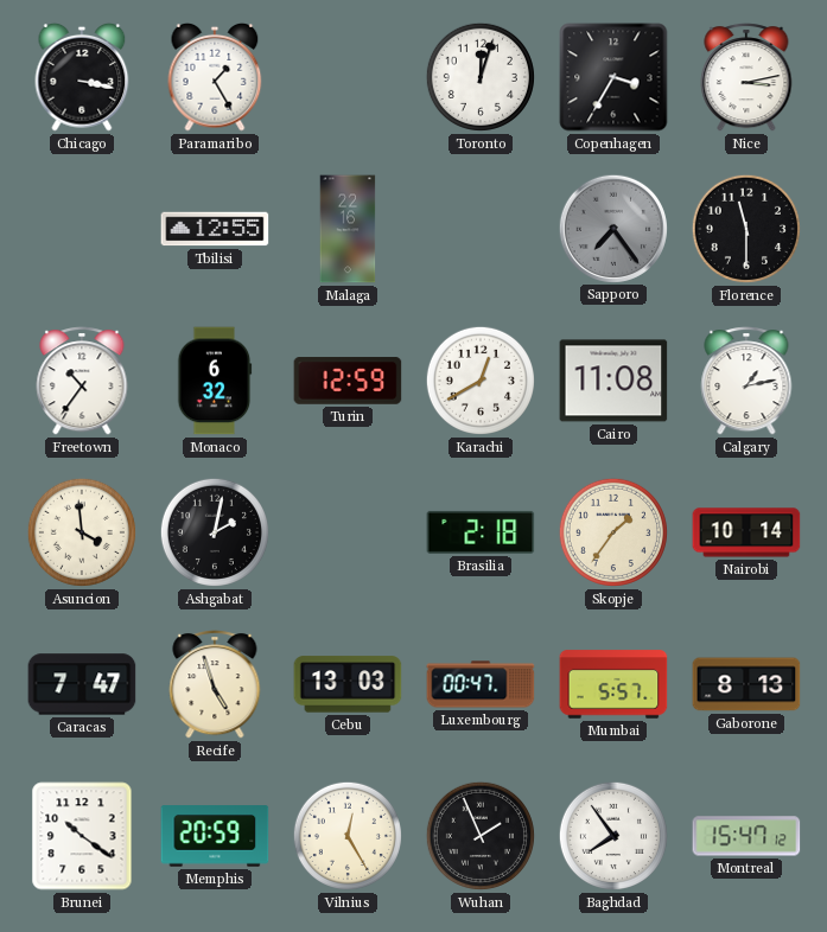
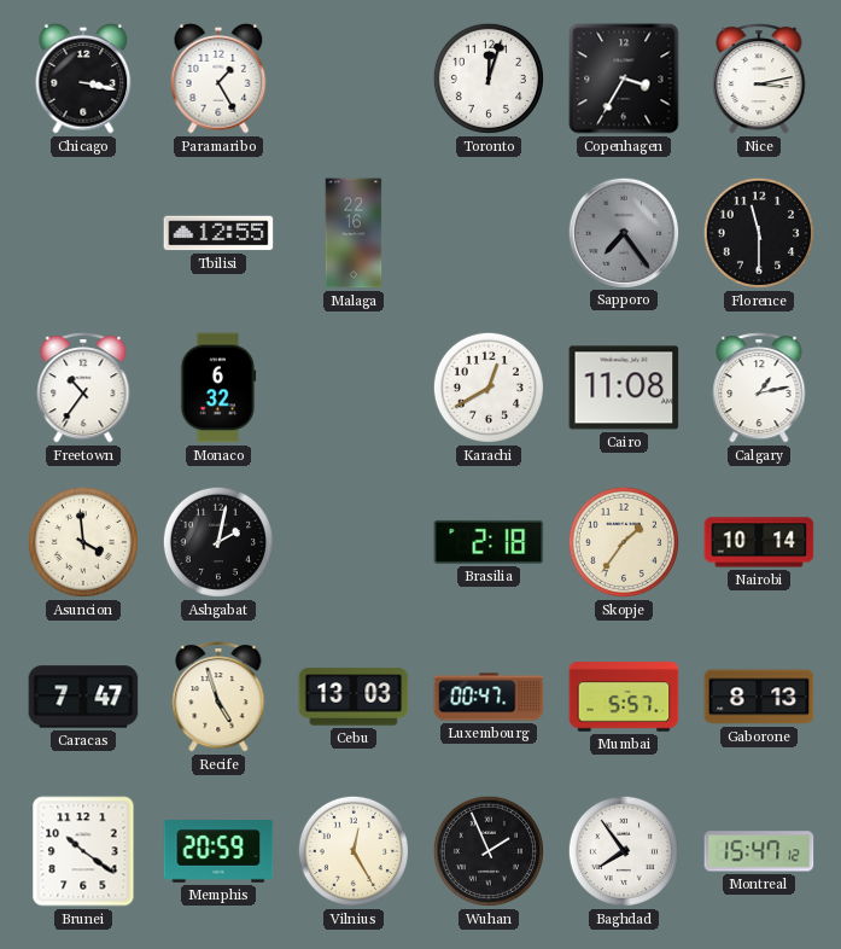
Turin: 12:59 -> none
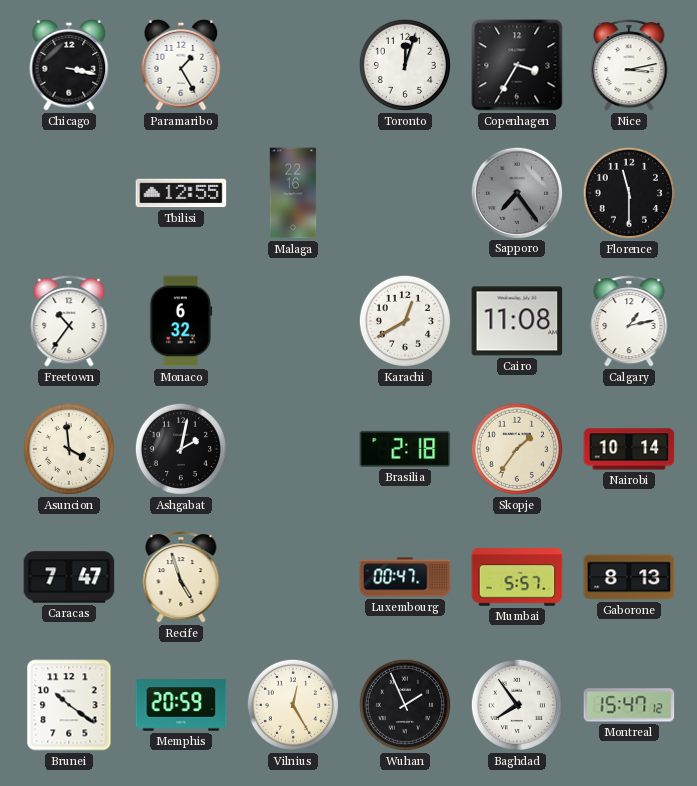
Cebu: 13:03 -> none
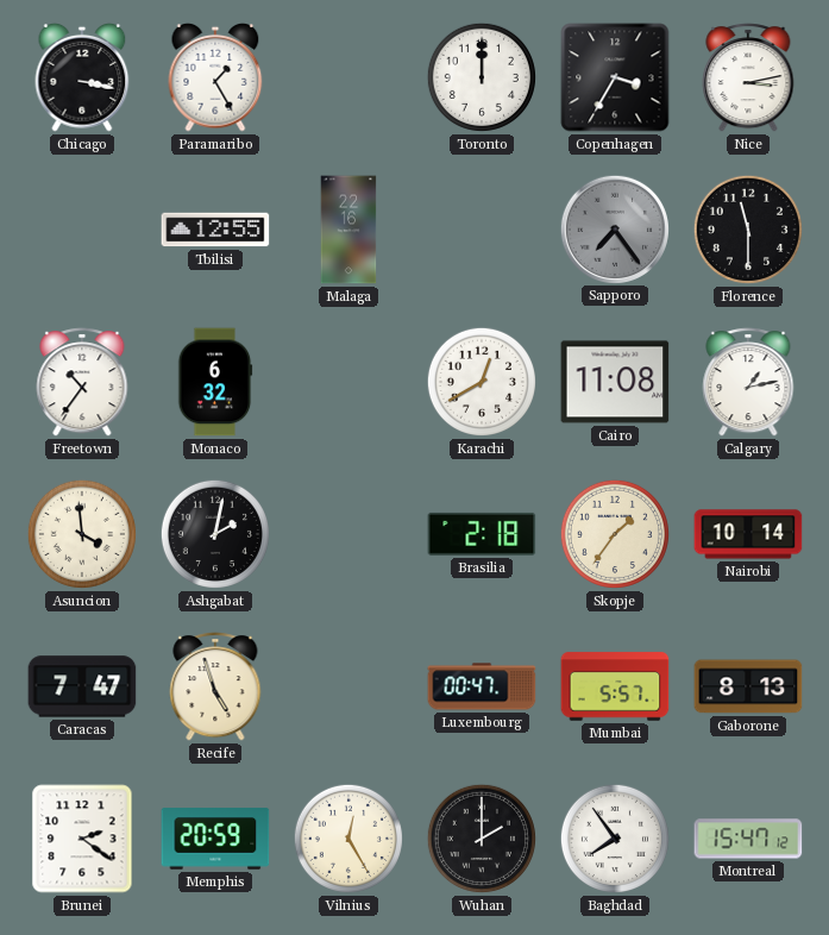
Toronto: 12:03 -> 12:00
Brunei: 10:21 -> 2:21
Wuhan: 1:56 -> 2:00
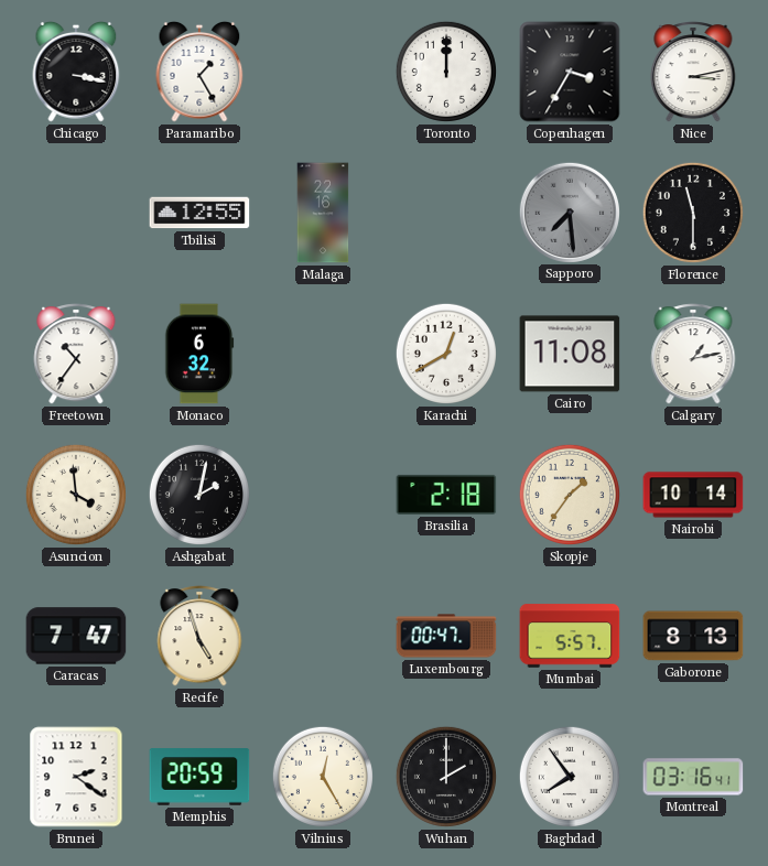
Sapporo: 7:24 -> 7:29
Montreal: 15:47 -> 03:16
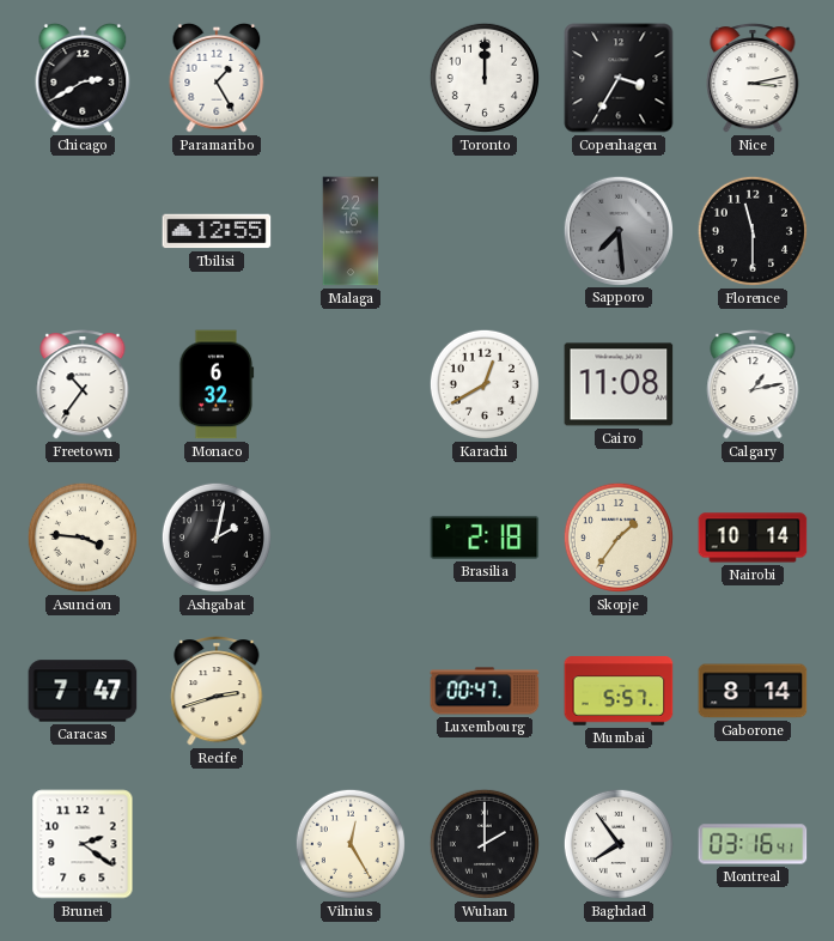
Chicago: 3:17 -> 2:40
Asuncion: 3:59 -> 3:46
Recife: 4:57 -> 2:42
Gaborone: 8:13 -> 8:14
Memphis: 20:59 -> none
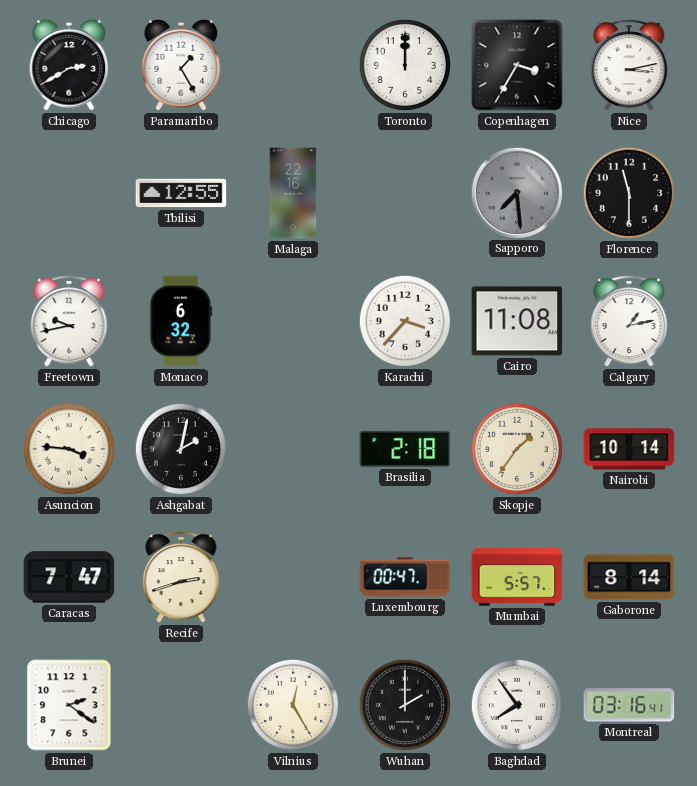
Freetown: 10:36 -> 9:43
Karachi: 12:40 -> 3:37
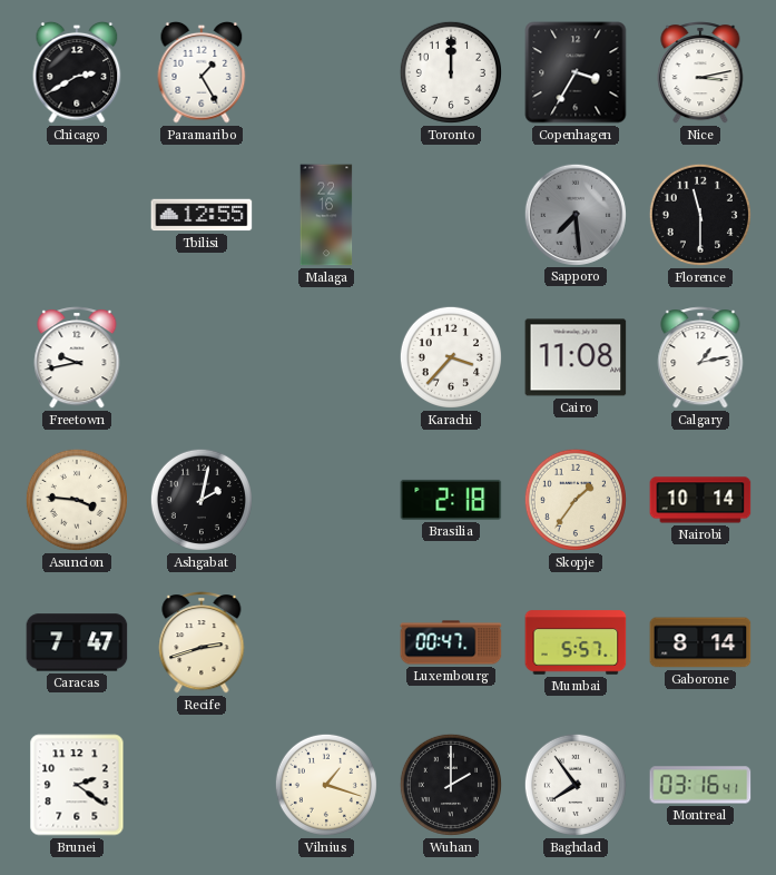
Monaco: 6:32 -> none
Vilnius: 12:25 -> 1:18
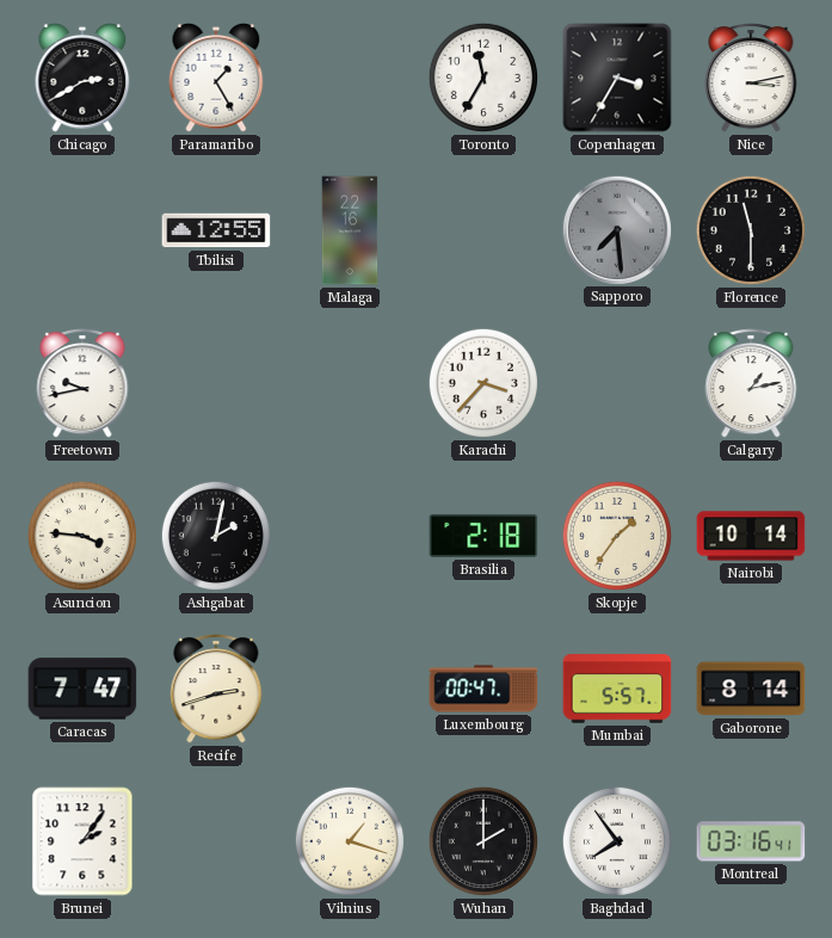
Toronto: 12:00 -> 11:35
Cairo: 11:08 -> none
Brunei: 2:21 -> 2:06
